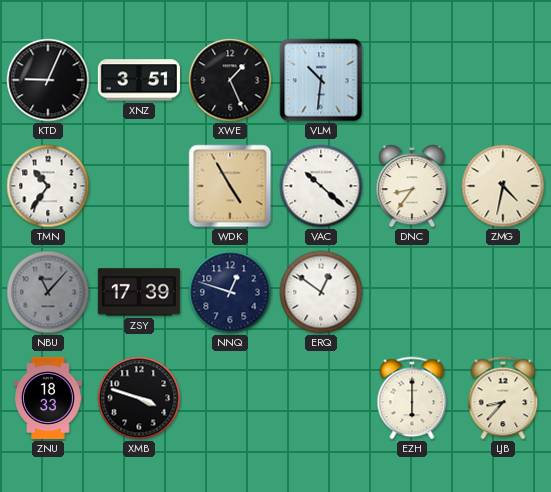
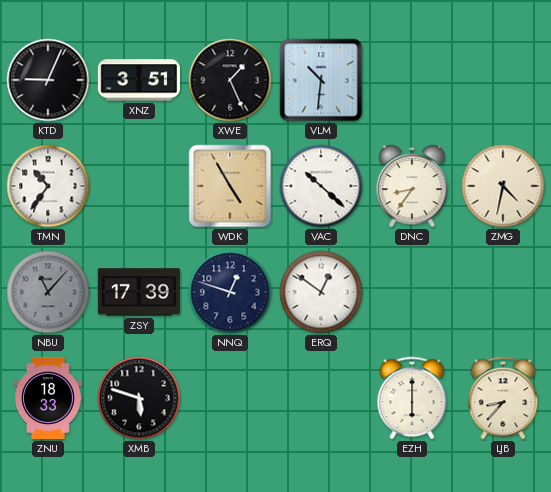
XMB: 3:48 -> 5:48
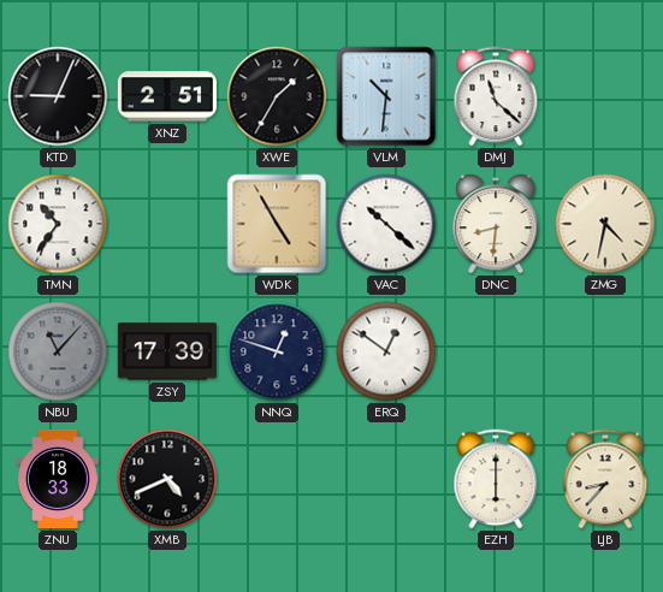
XNZ: 3:51 -> 2:51
XWE: 1:26 -> 1:35
DMJ: none -> 11:22
DNC: 8:36 -> 8:31
XMB: 5:48 -> 4:41
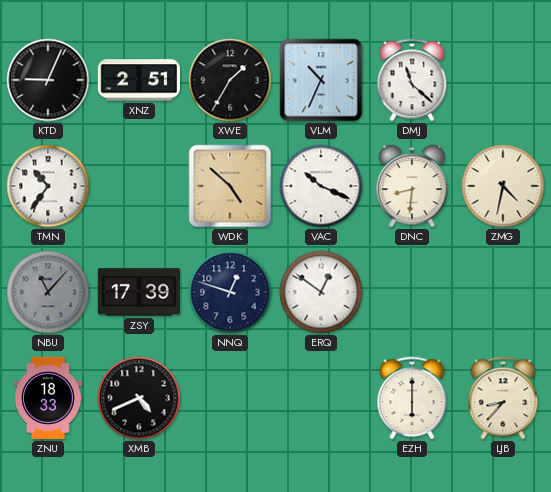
VLM: 10:31 -> 10:34
WDK: 4:55 -> 4:52
VAC: 10:22 -> 10:19
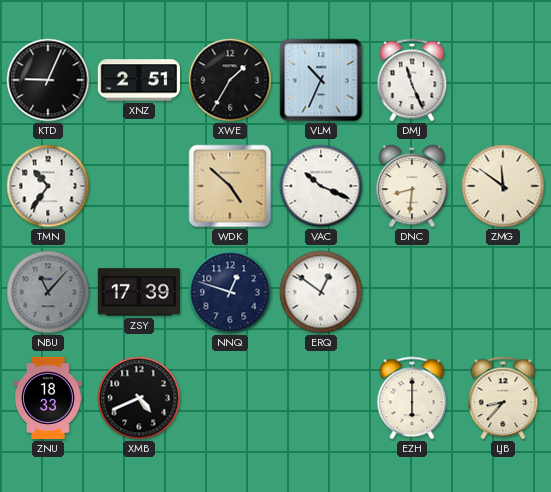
DMJ: 11:22 -> 11:26
ZMG: 4:32 -> 11:51
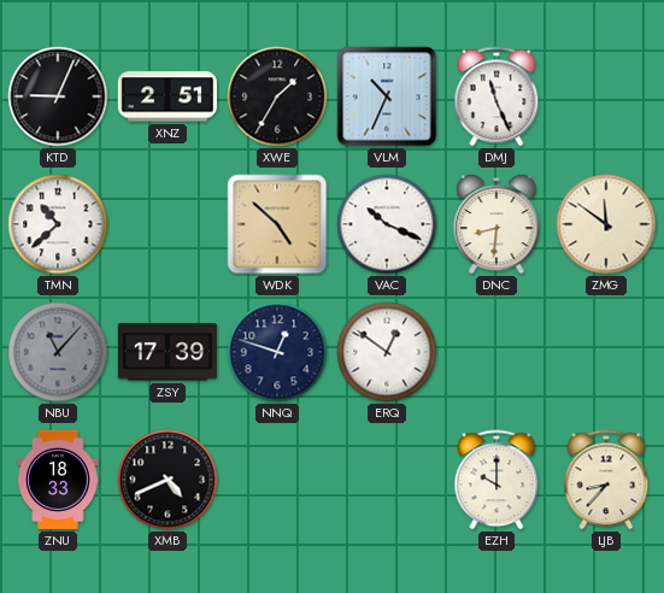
TMN: 10:36 -> 10:38
EZH: 6:00 -> 10:00
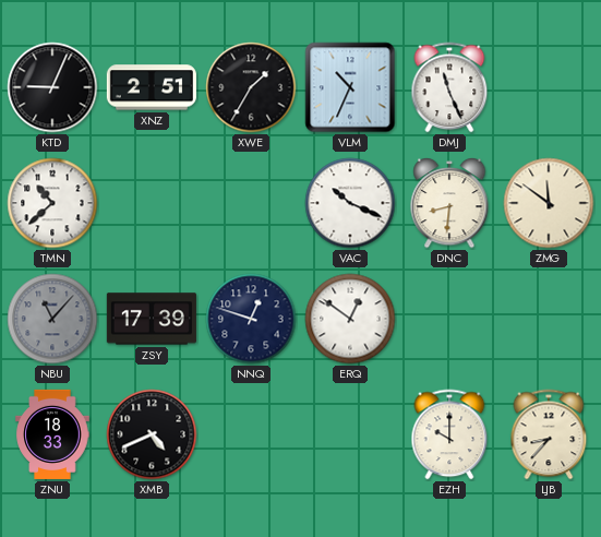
WDK: 4:52 -> none
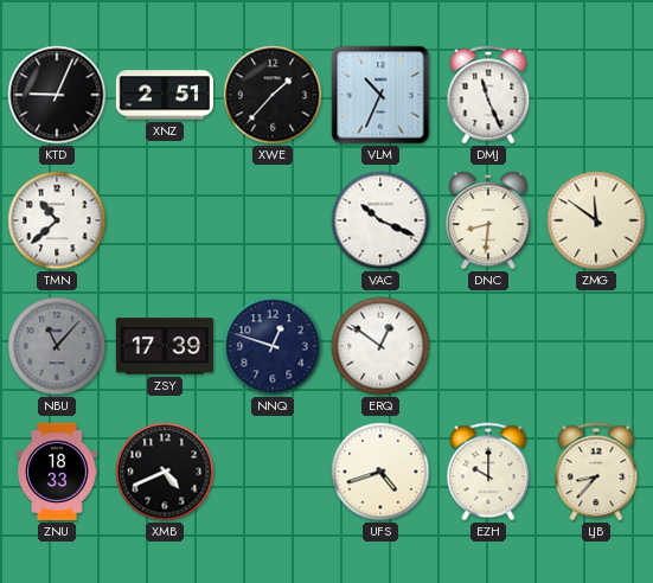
XWE: 1:35 -> 1:37
UFS: none -> 4:42
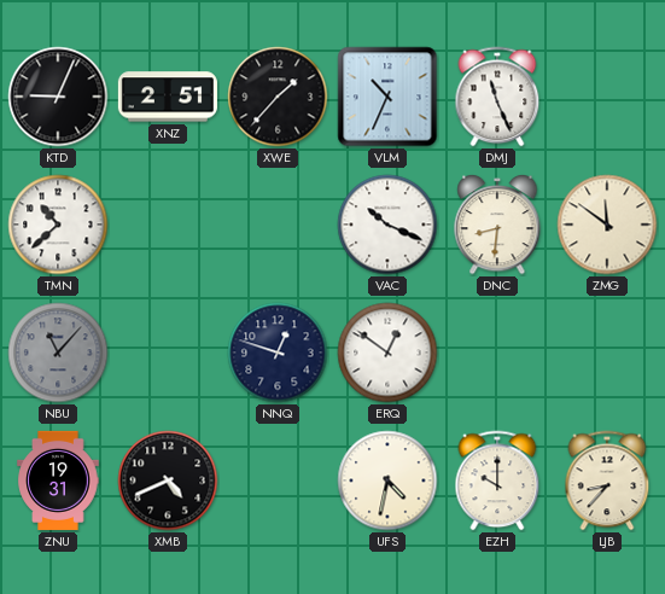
ZSY: 17:39 -> none
ZNU: 18:33 -> 19:31
UFS: 4:42 -> 4:32
